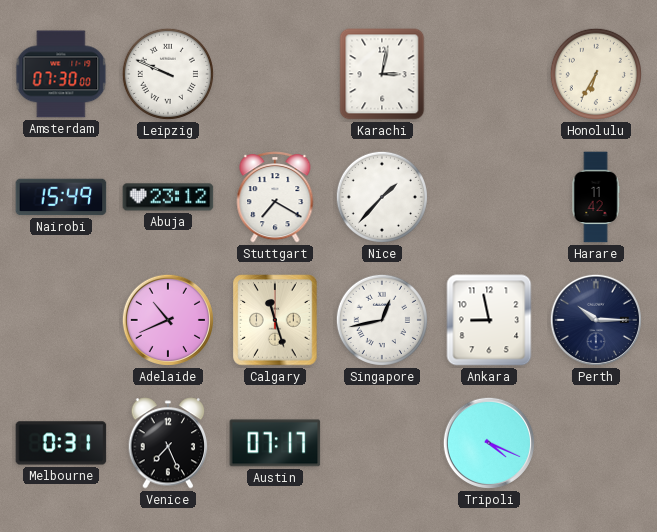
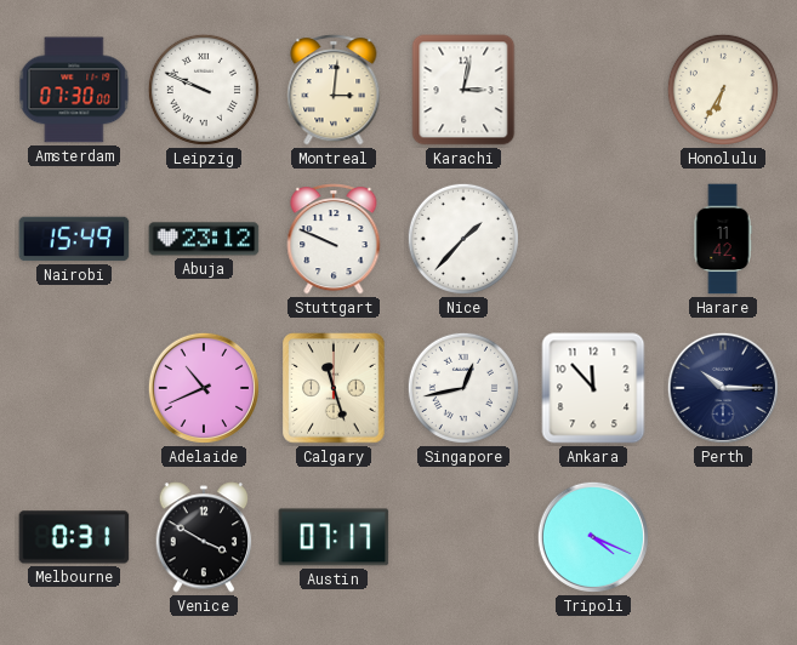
Montreal: none -> 3:01
Stuttgart: 7:20 -> 9:49
Ankara: 8:58 -> 11:53
Venice: 7:26 -> 3:50
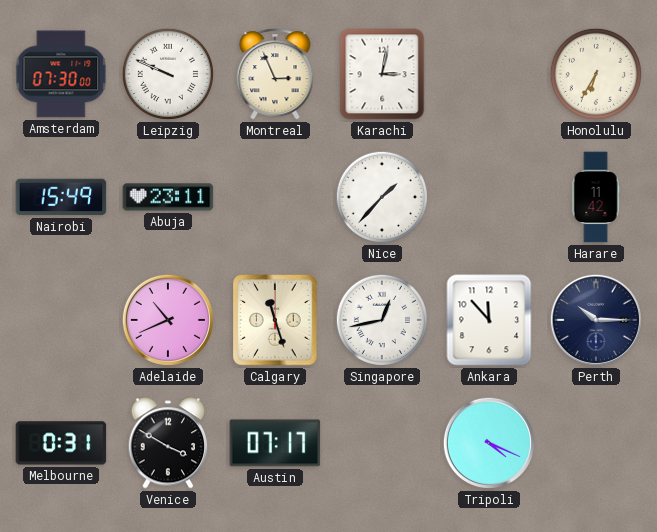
Montreal: 3:01 -> 2:56
Abuja: 23:12 -> 23:11
Stuttgart: 9:49 -> none
